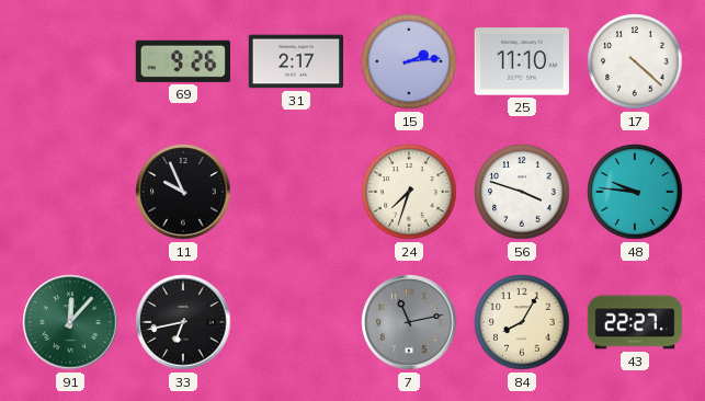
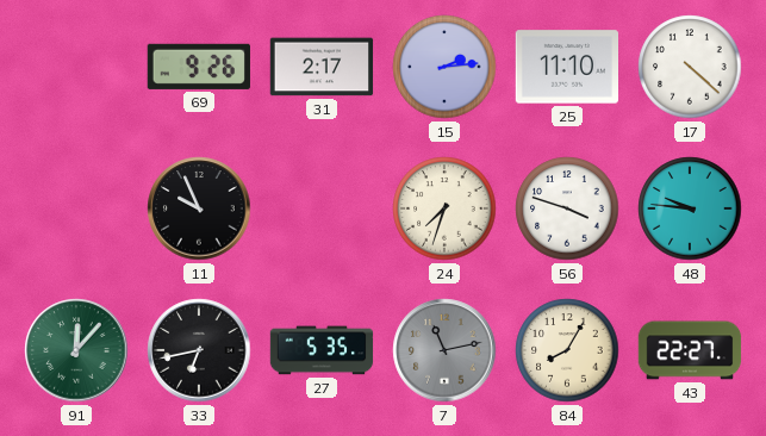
27: none -> 5:35
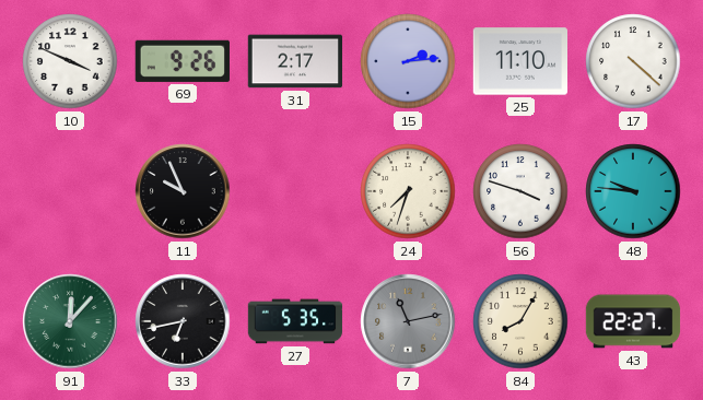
10: none -> 3:49
